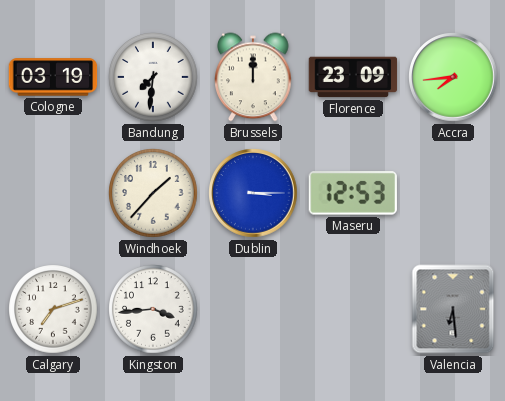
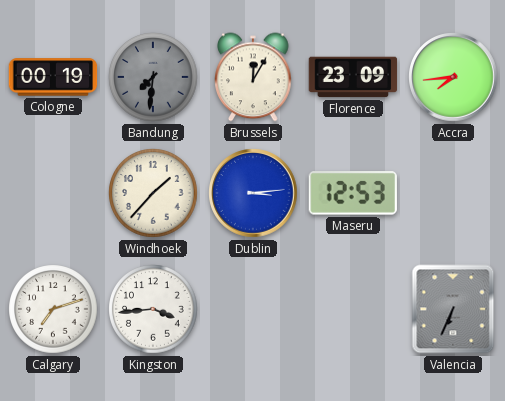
Cologne: 03:19 -> 00:19
Bandung dial: white -> grey
Brussels: 12:00 -> 12:05
Dublin: 3:15 -> 3:14
Valencia: 6:29 -> 6:34
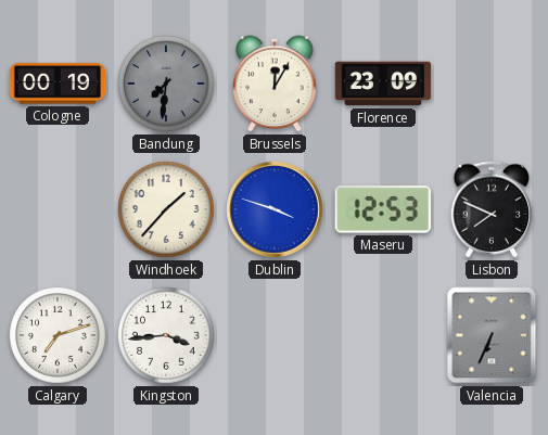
Accra: 7:44 -> none
Dublin: 3:14 -> 3:48
Lisbon: none -> 7:49
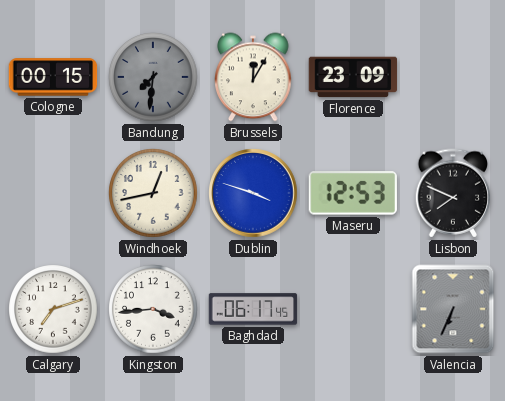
Cologne: 00:19 -> 00:15
Windhoek: 1:37 -> 12:43
Baghdad: none -> 06:17
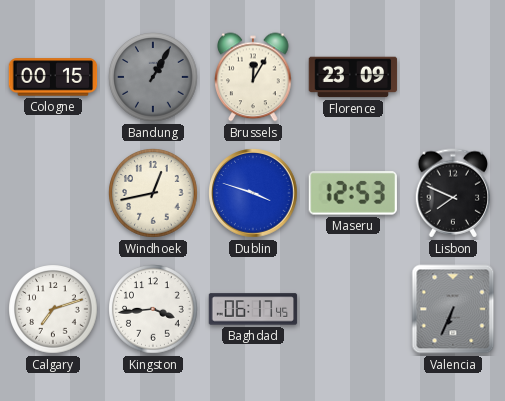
Bandung: 7:31 -> 1:05
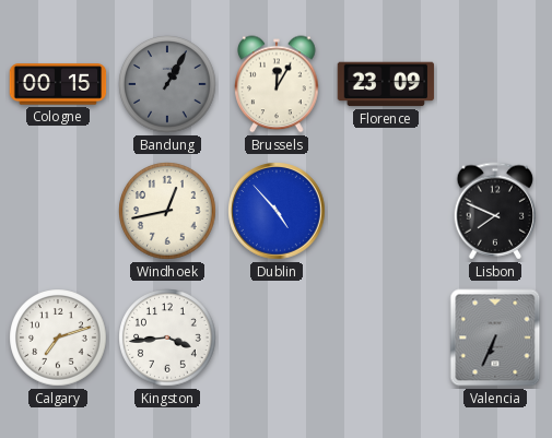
Dublin: 3:48 -> 4:53
Maseru: 12:53 -> none
Baghdad: 06:17 -> none
